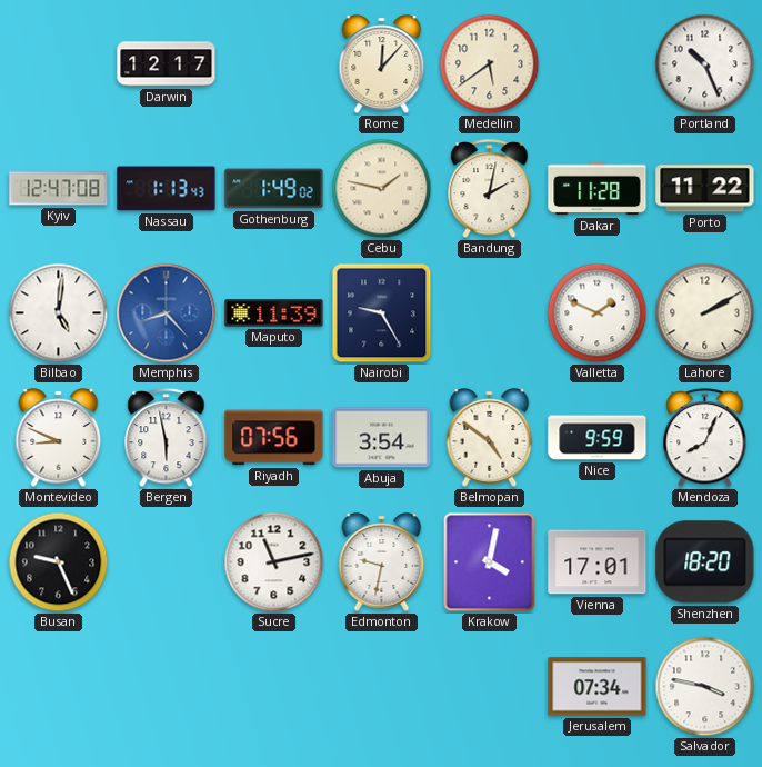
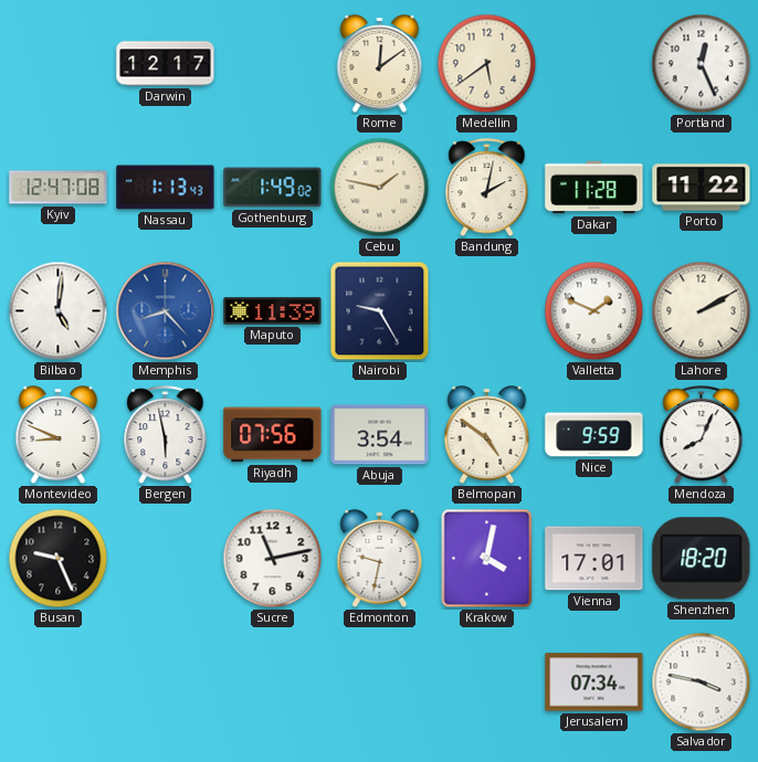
Rome: 12:07 -> 12:09
Portland: 10:26 -> 12:26
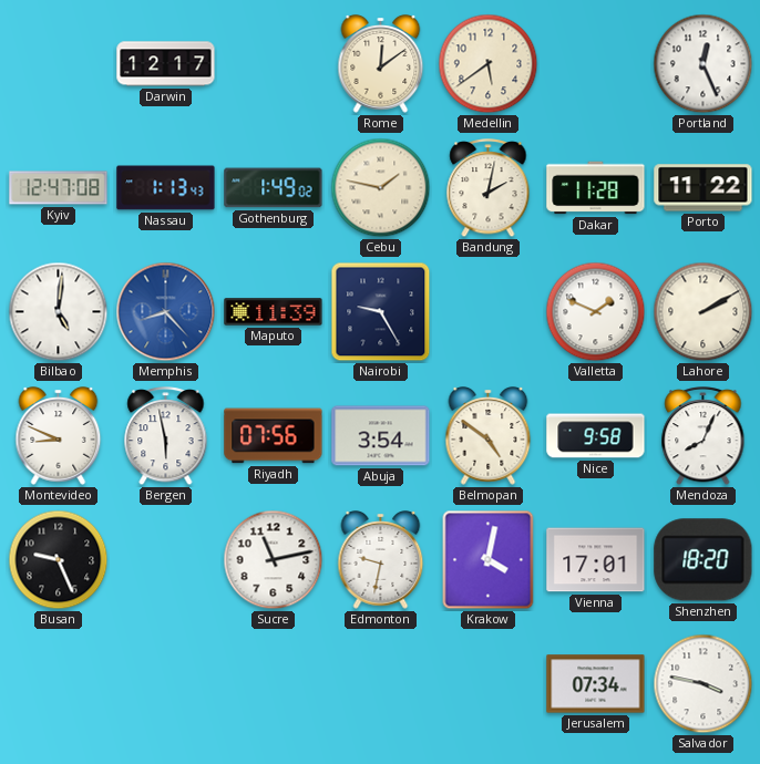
Nice: 9:59 -> 9:58
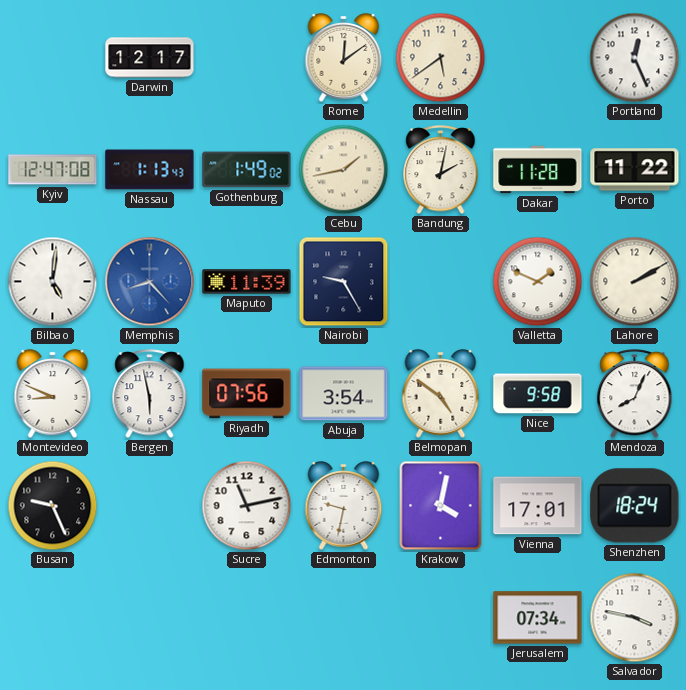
Cebu: 1:47 -> 1:43
Shenzhen: 18:20 -> 18:24
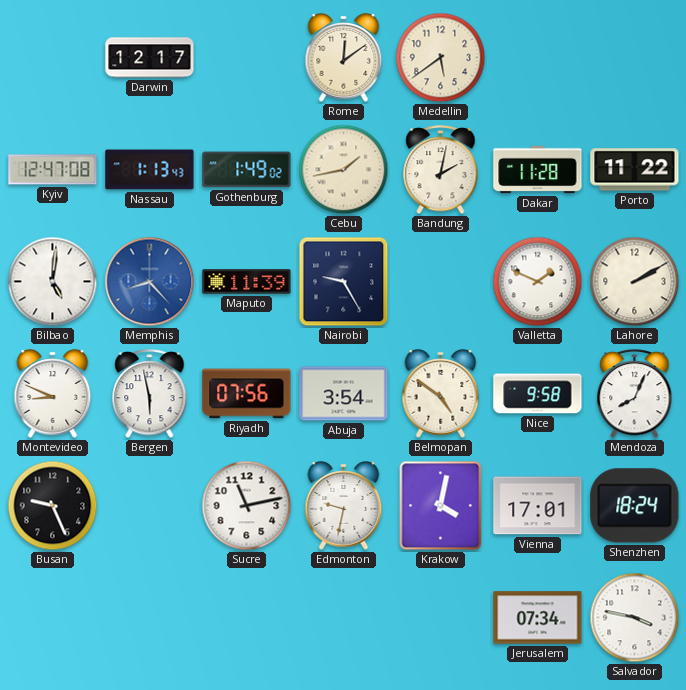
Portland: 12:26 -> none
